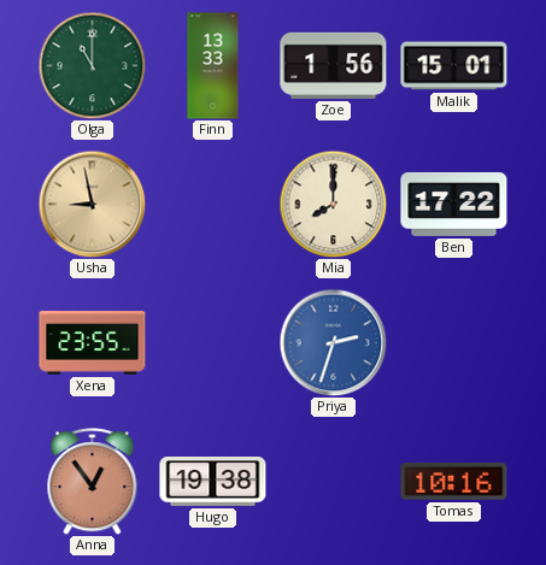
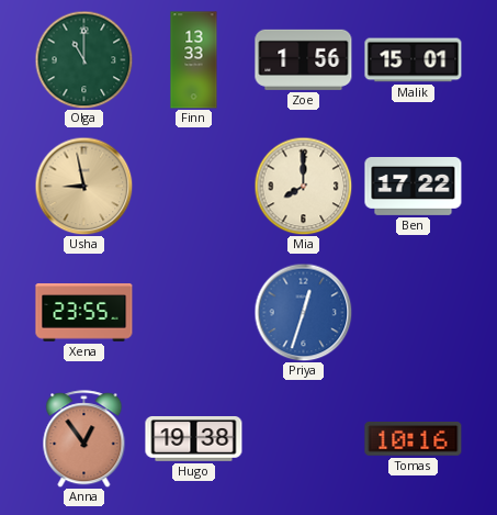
Priya: 2:33 -> 12:33
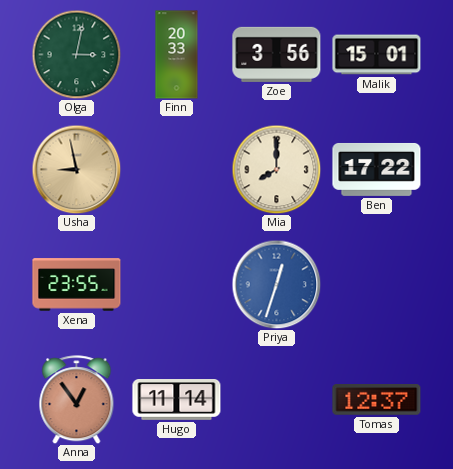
Olga: 11:00 -> 3:02
Finn: 13:33 -> 20:33
Zoe: 1:56 -> 3:56
Hugo: 19:38 -> 11:14
Tomas: 10:16 -> 12:37
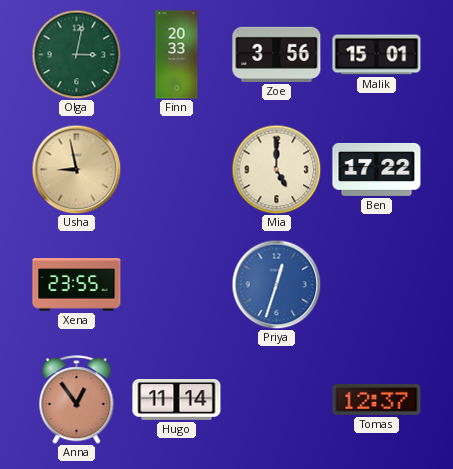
Mia: 8:00 -> 5:00
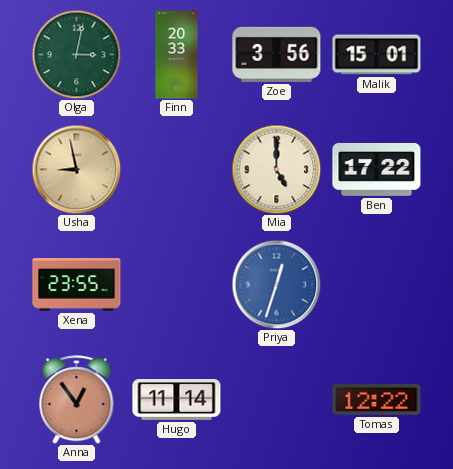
Tomas: 12:37 -> 12:22
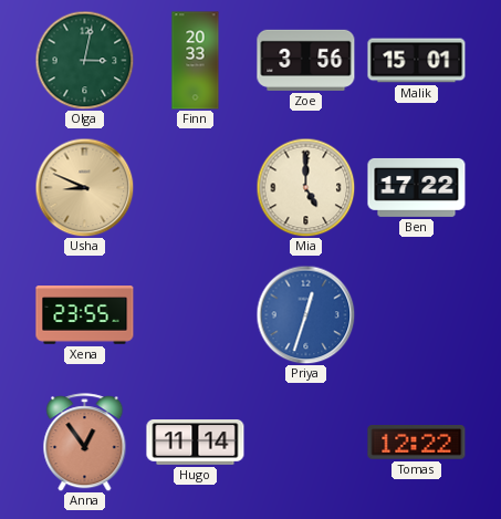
Usha: 8:58 -> 8:49
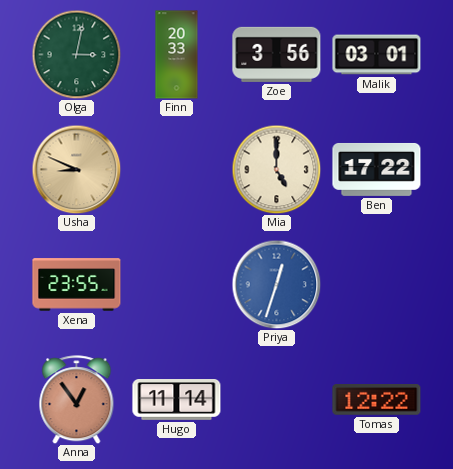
Malik: 15:01 -> 03:01
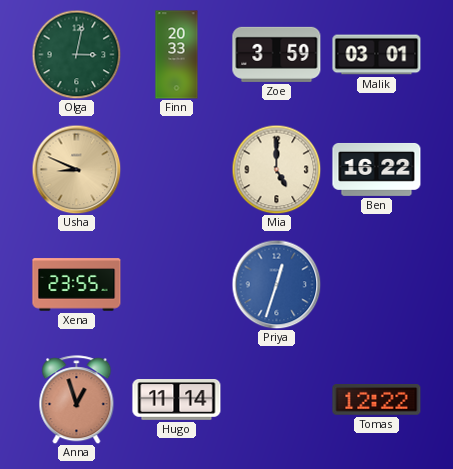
Zoe: 3:56 -> 3:59
Ben: 17:22 -> 16:22
Anna: 12:54 -> 12:57
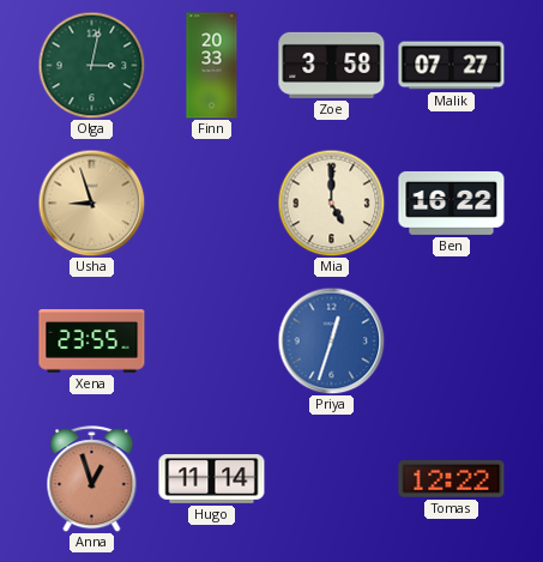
Zoe: 3:59 -> 3:58
Malik: 03:01 -> 07:27
Usha: 8:49 -> 8:57
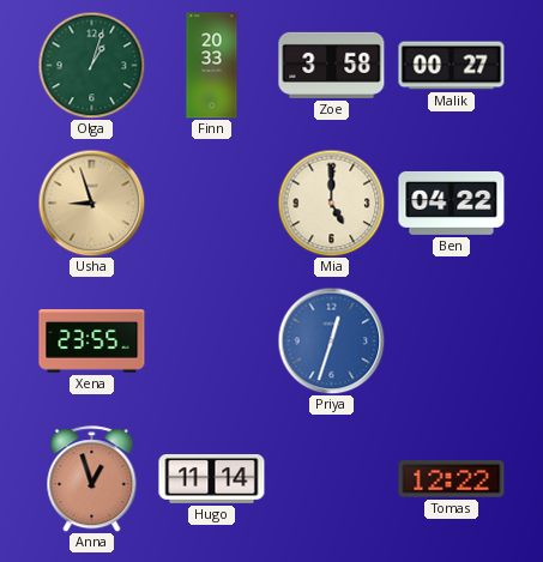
Olga: 3:02 -> 1:03
Malik: 07:27 -> 00:27
Ben: 16:22 -> 04:22
